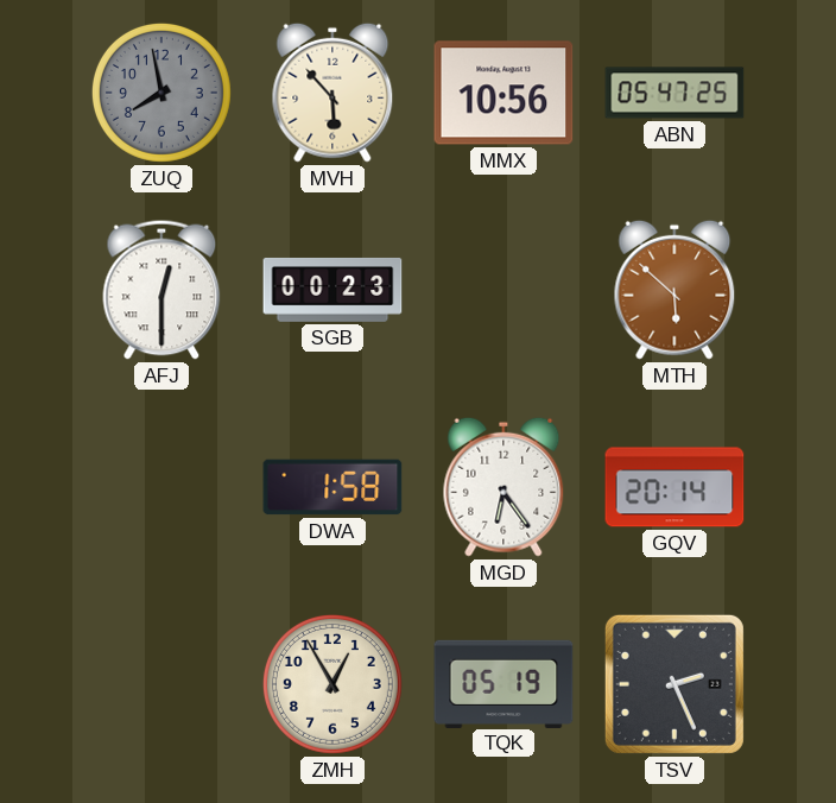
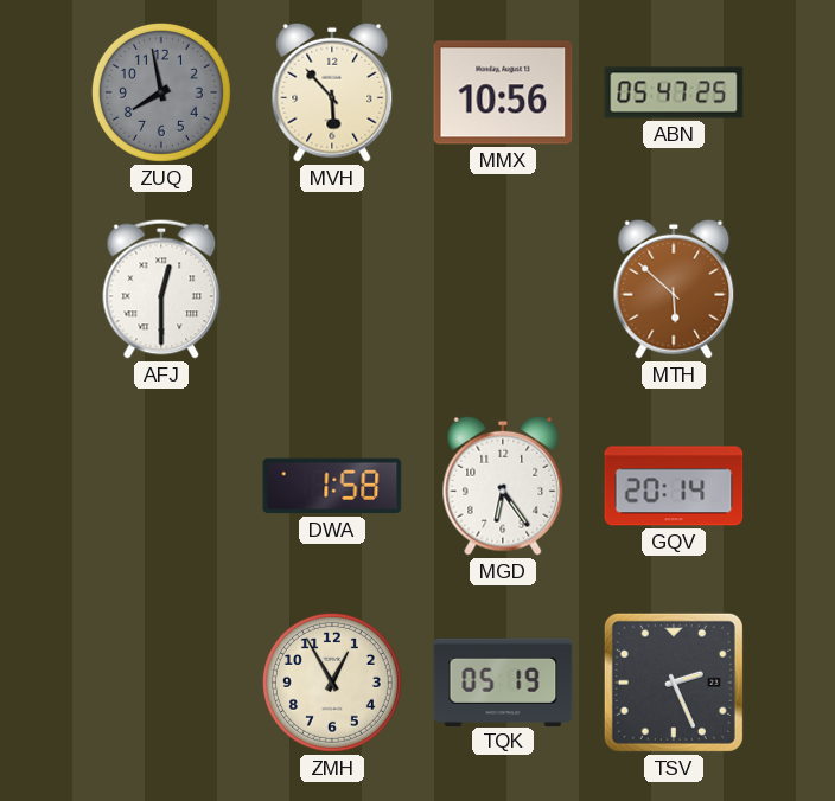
SGB: 00:23 -> none
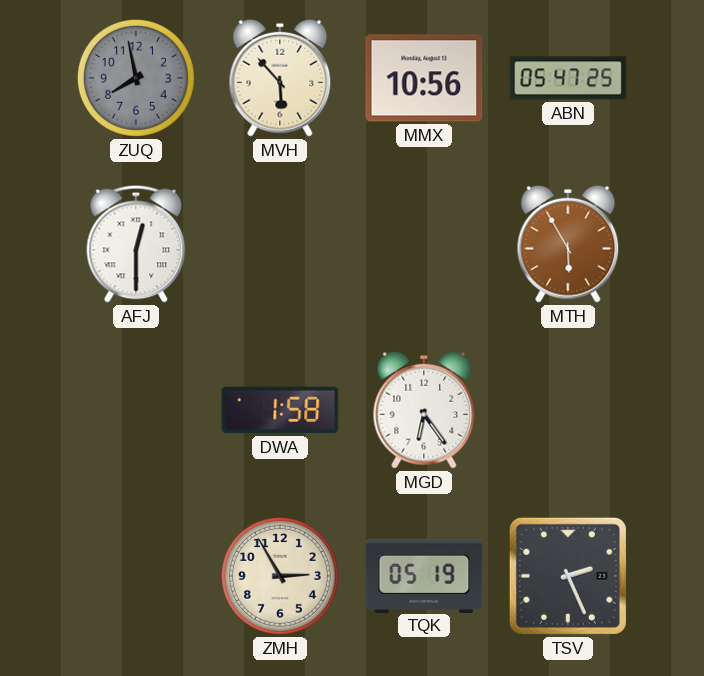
MTH: 5:52 -> 5:55
GQV: 20:14 -> none
ZMH: 12:55 -> 2:55
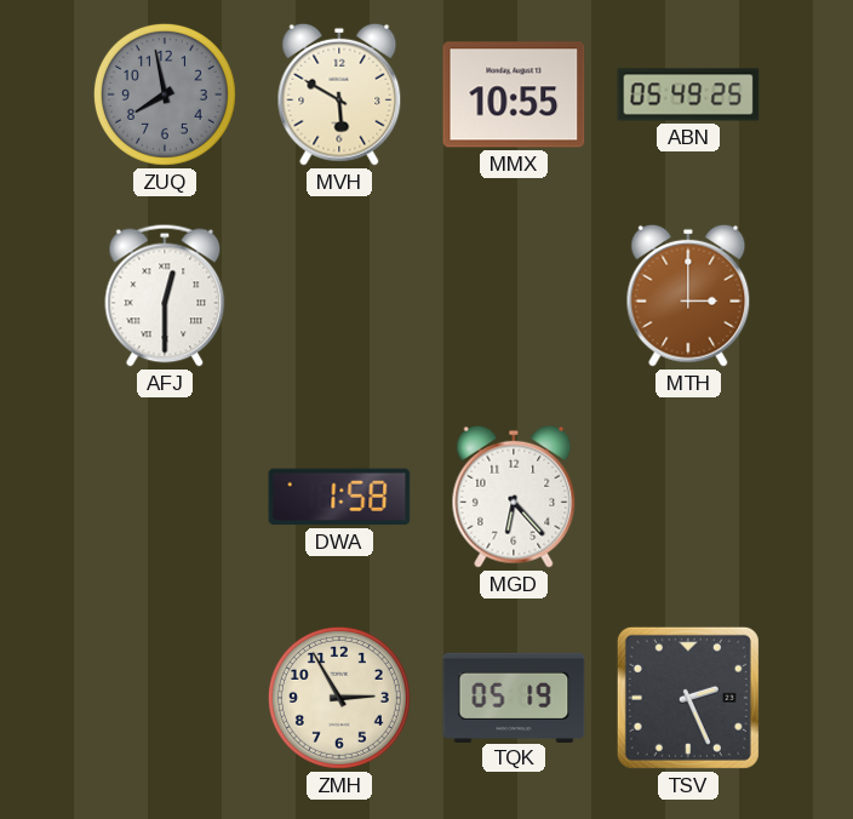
MVH: 5:53 -> 5:50
MMX: 10:56 -> 10:55
ABN: 05:47 -> 05:49
MTH: 5:55 -> 3:00
MGD: 6:24 -> 6:23
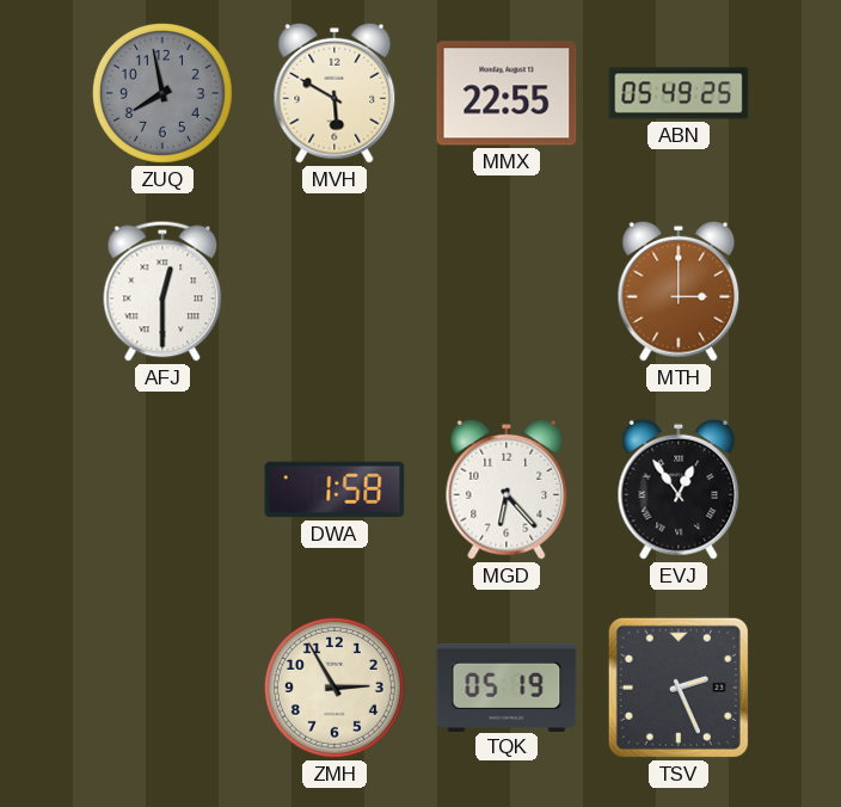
MMX: 10:55 -> 22:55
EVJ: none -> 12:54
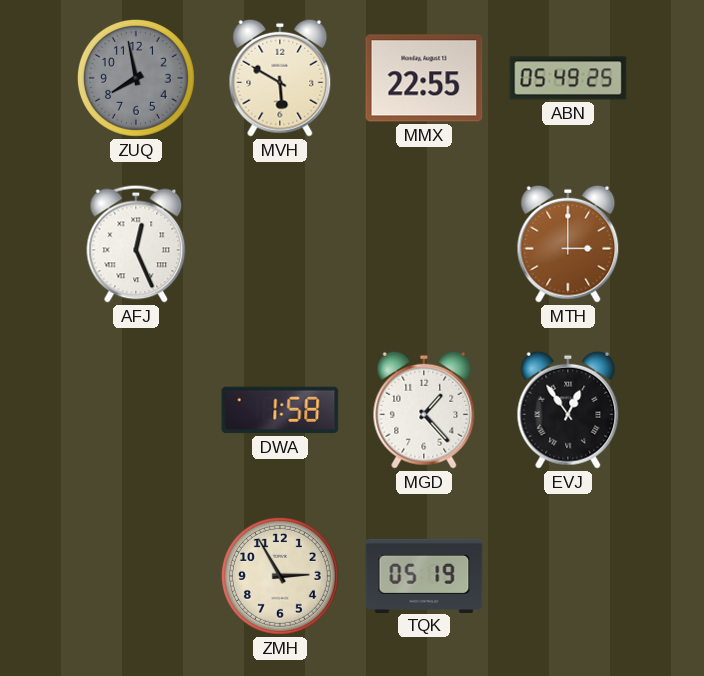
AFJ: 12:30 -> 12:26
MGD: 6:23 -> 1:23
TSV: 2:26 -> none
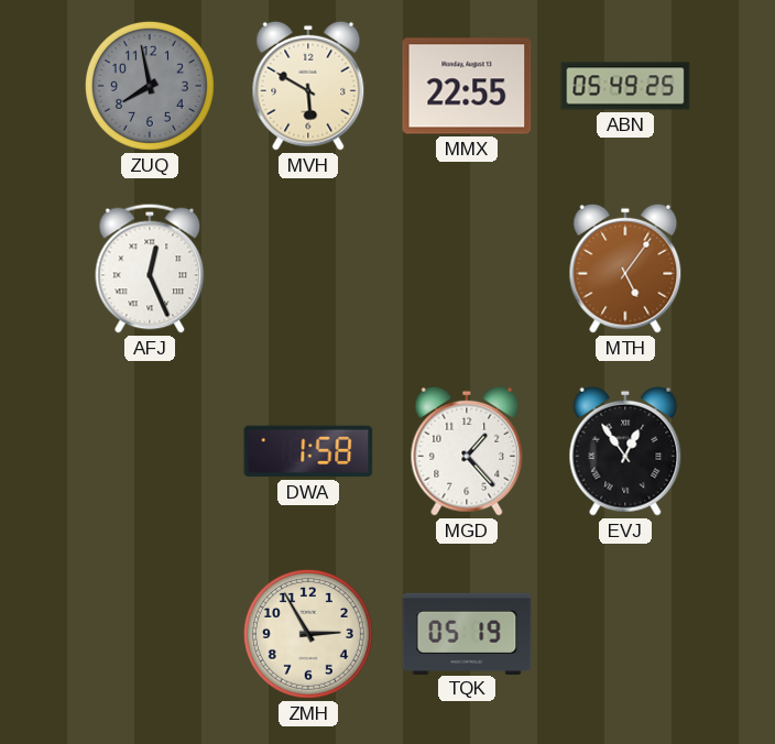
MTH: 3:00 -> 5:06
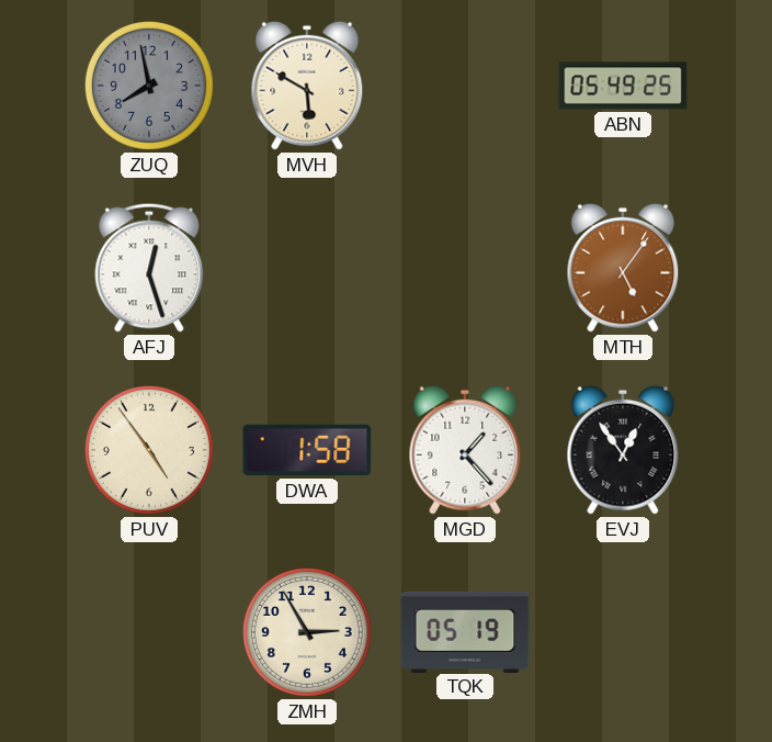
MMX: 22:55 -> none
AFJ: 12:26 -> 12:27
PUV: none -> 4:54
